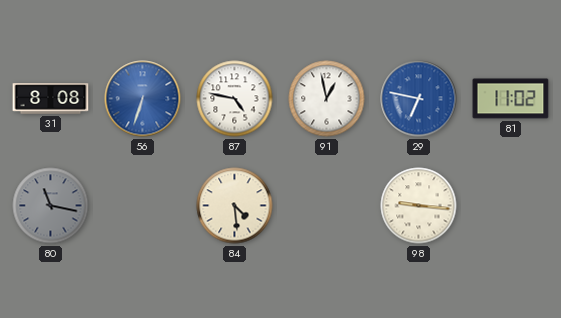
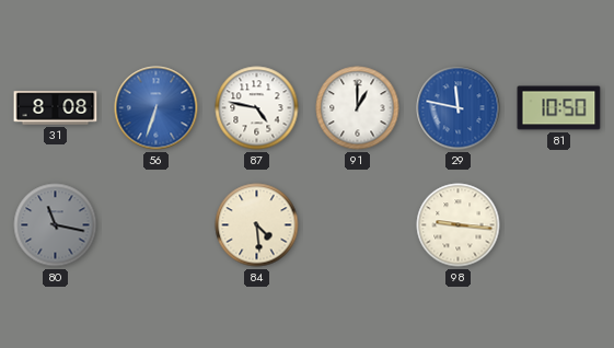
91: 12:58 -> 1:00
29: 6:47 -> 11:47
81: 11:02 -> 10:50
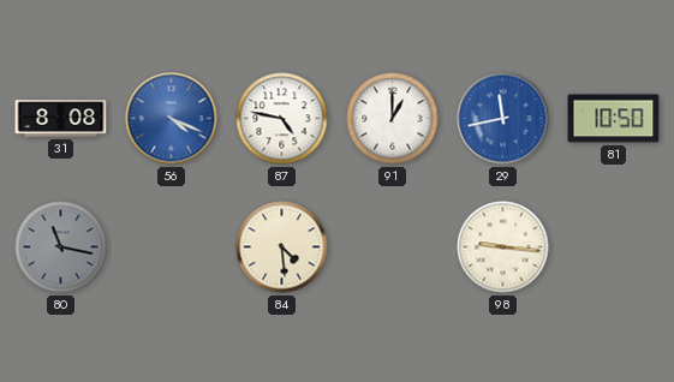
56: 6:33 -> 4:19
29: 11:47 -> 11:43
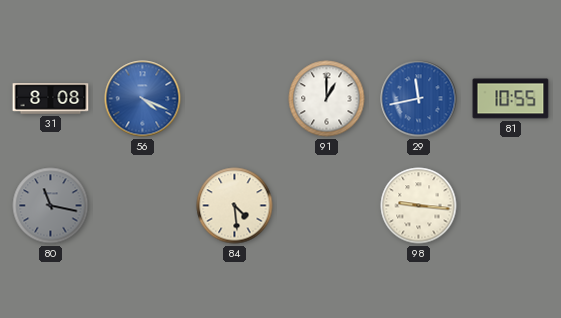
87: 4:47 -> none
81: 10:50 -> 10:55
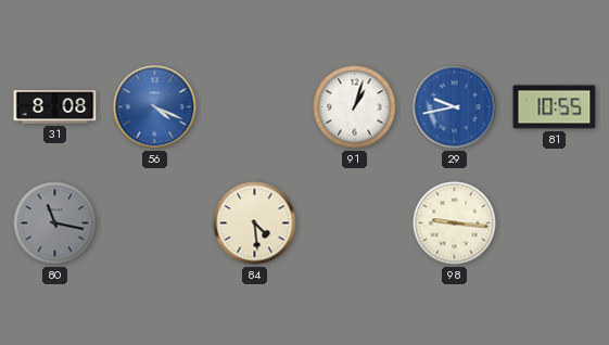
91: 1:00 -> 1:03
29: 11:43 -> 9:43
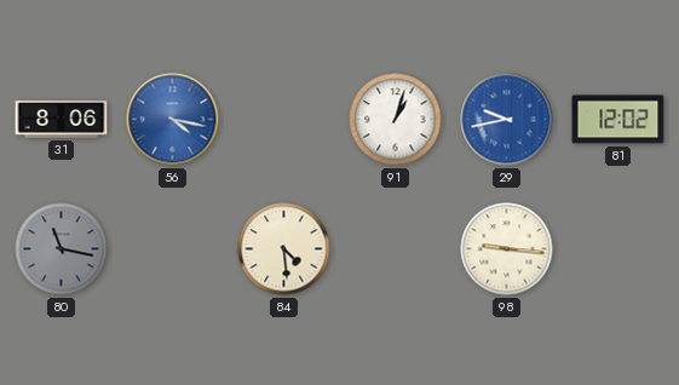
31: 8:08 -> 8:06
56: 4:19 -> 4:17
81: 10:55 -> 12:02
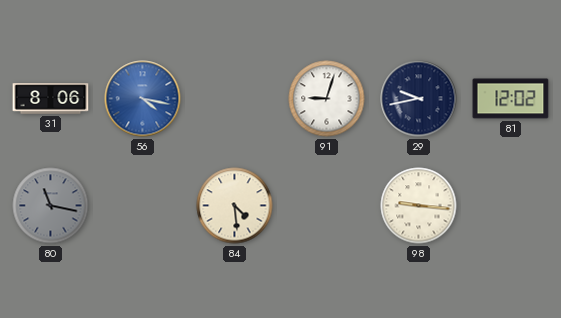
91: 1:03 -> 9:03
29 dial: blue -> navy
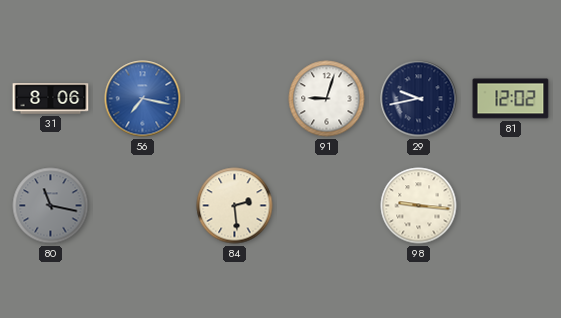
56: 4:17 -> 7:17
84: 4:29 -> 2:29
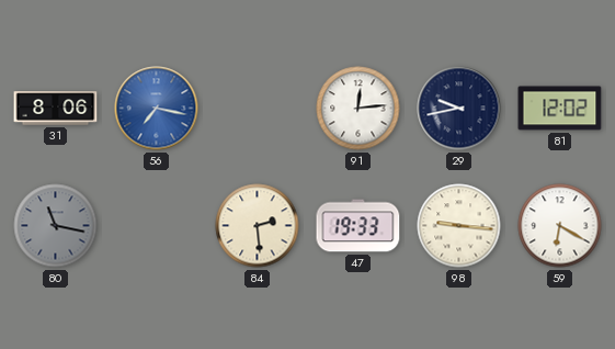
91: 9:03 -> 12:14
47: none -> 19:33
59: none -> 6:20
